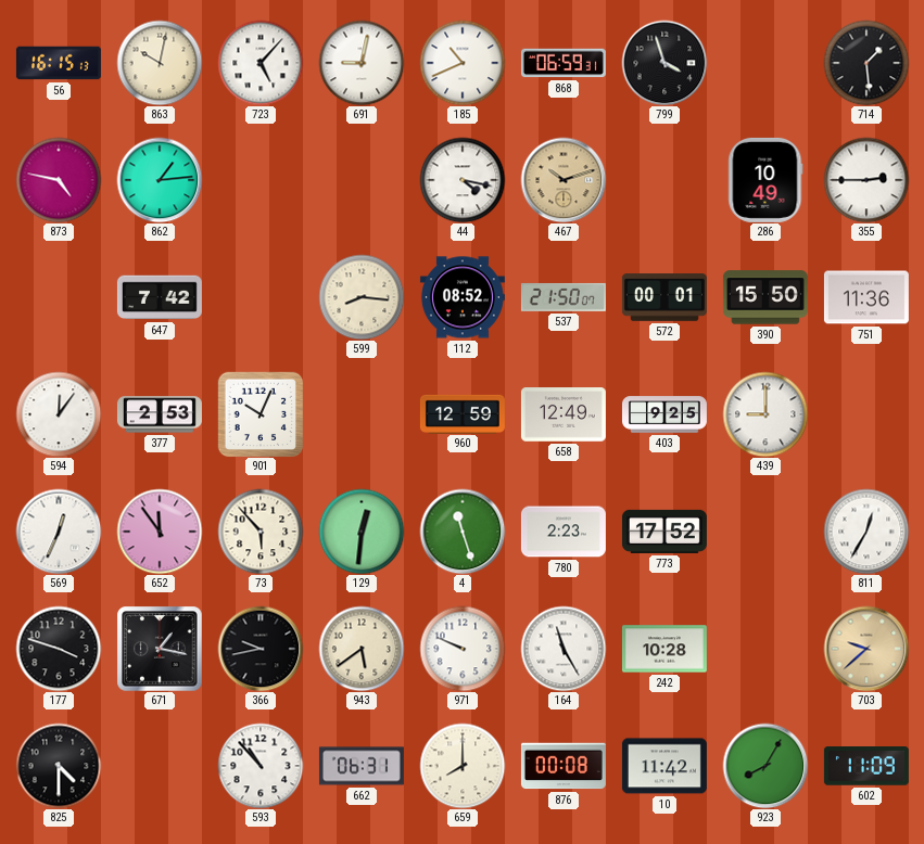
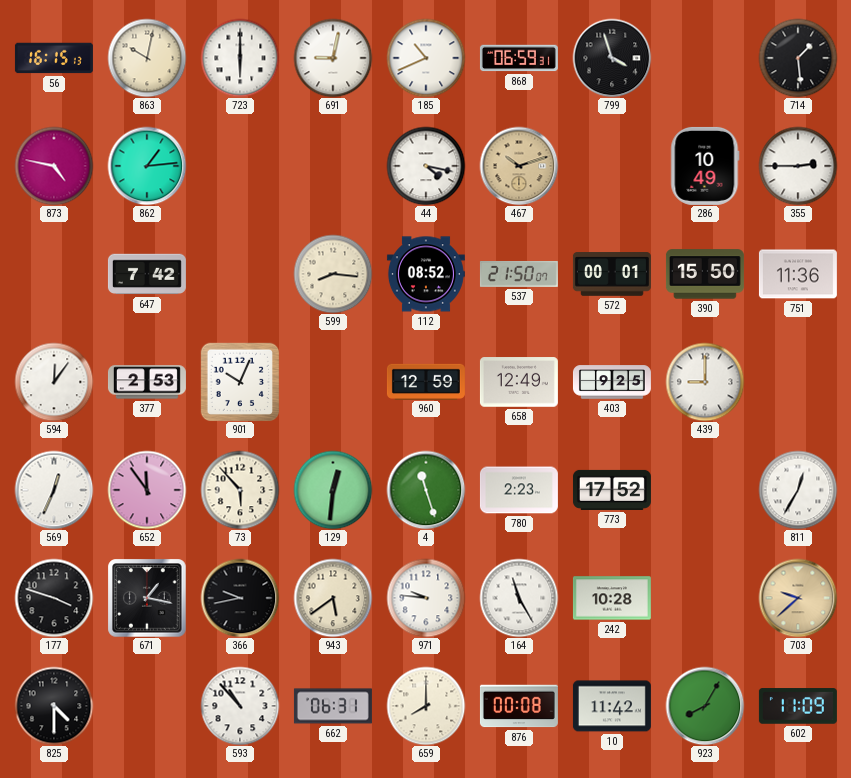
723: 5:07 -> 6:00
971: 9:49 -> 9:46
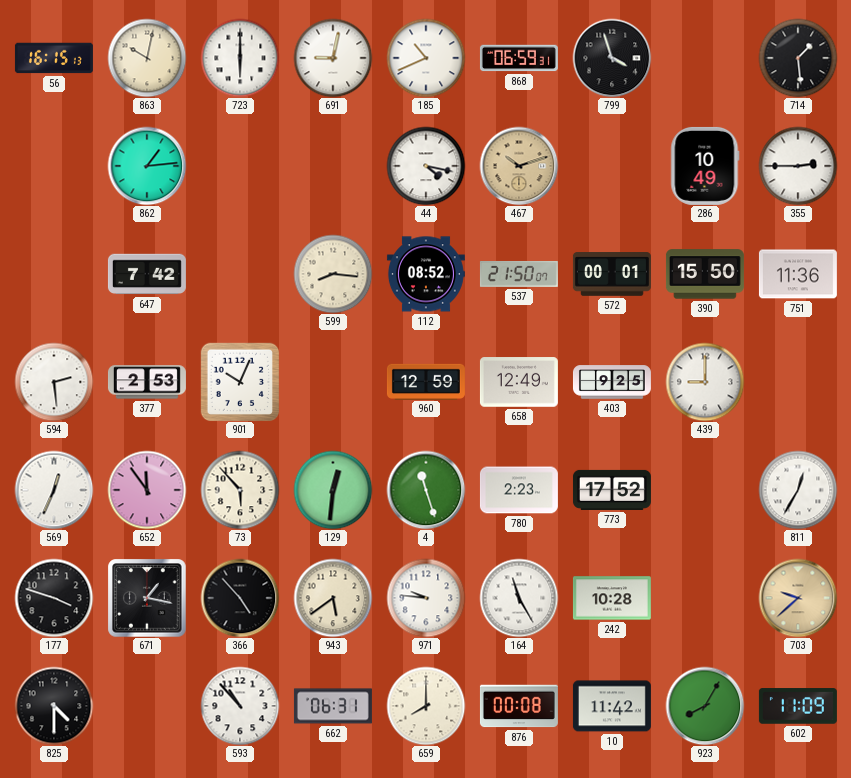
873: 4:47 -> none
594: 12:06 -> 2:29
366: 9:43 -> 4:53
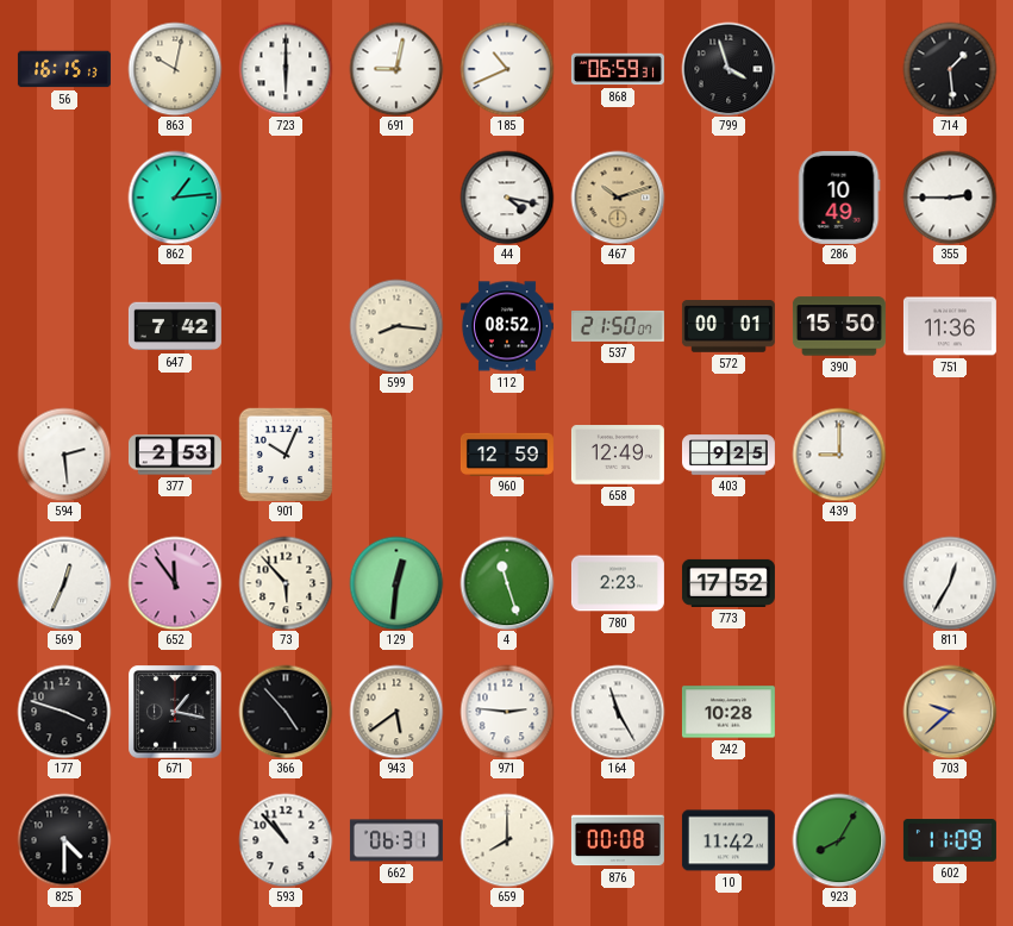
971: 9:46 -> 2:46
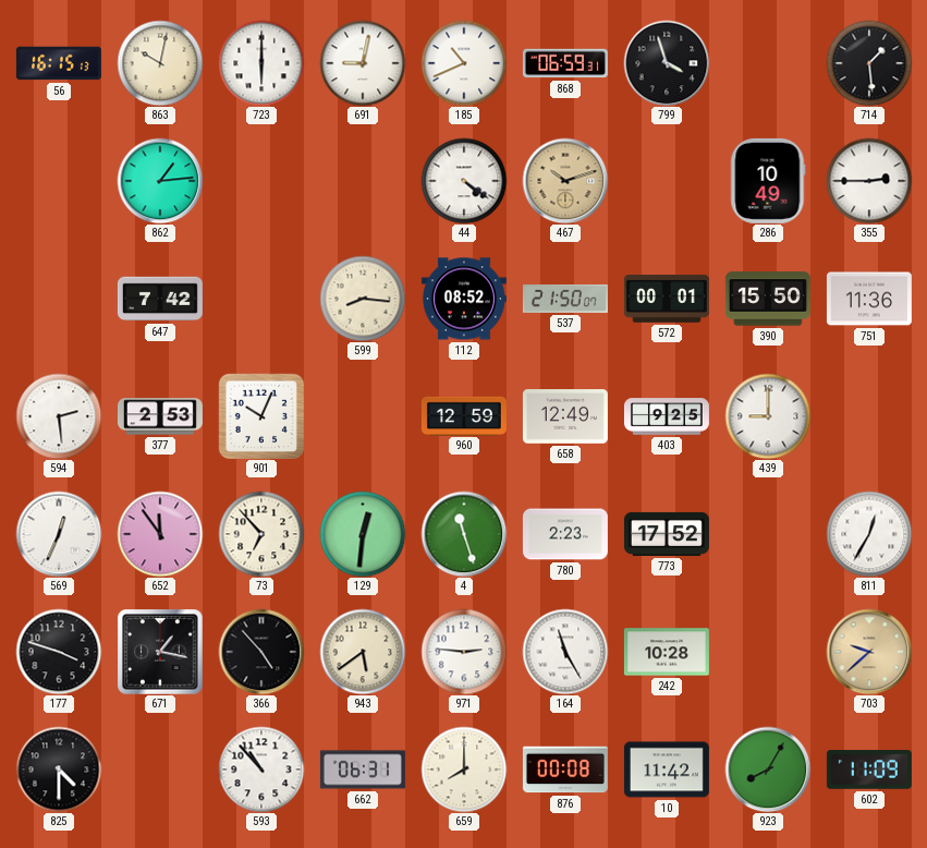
44: 4:17 -> 4:21
73: 5:53 -> 6:53
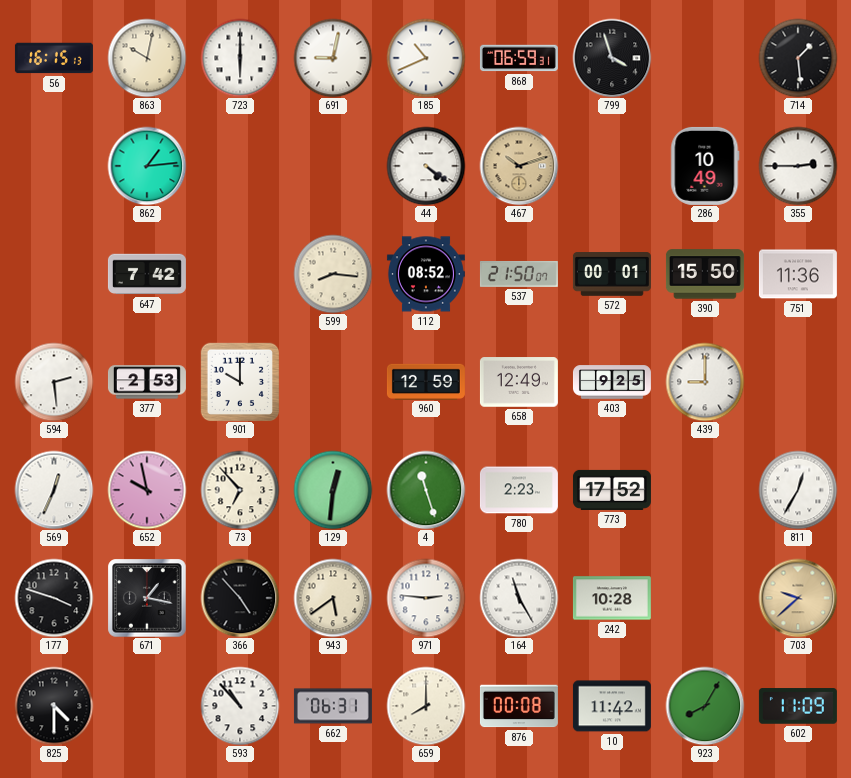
901: 10:04 -> 10:00
652: 11:54 -> 9:58
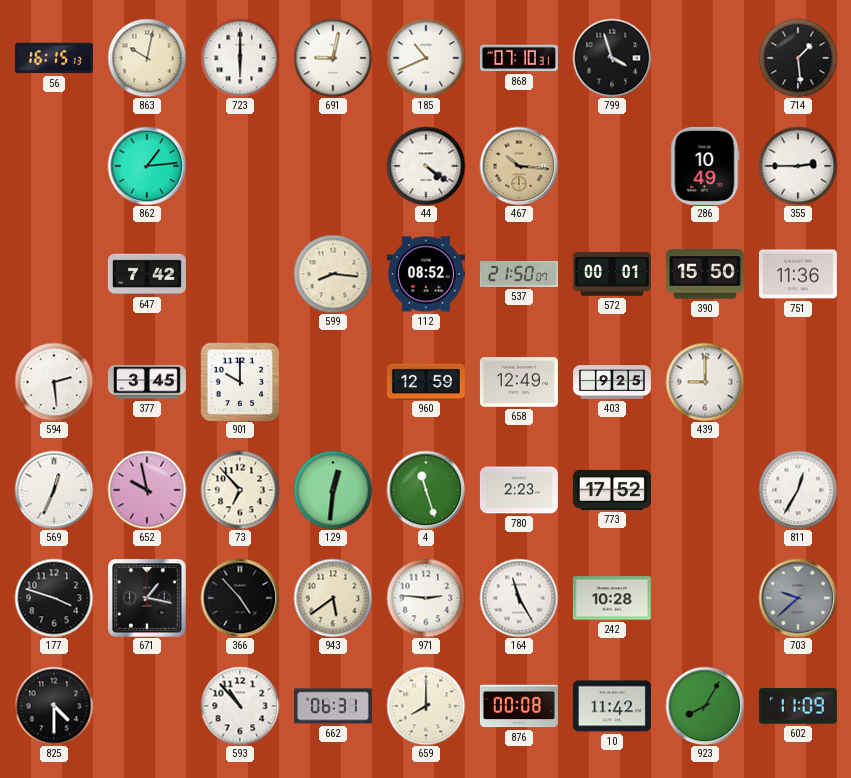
868: 06:59 -> 07:10
467: 10:12 -> 10:16
377: 2:53 -> 3:45
703 dial: champagne -> grey
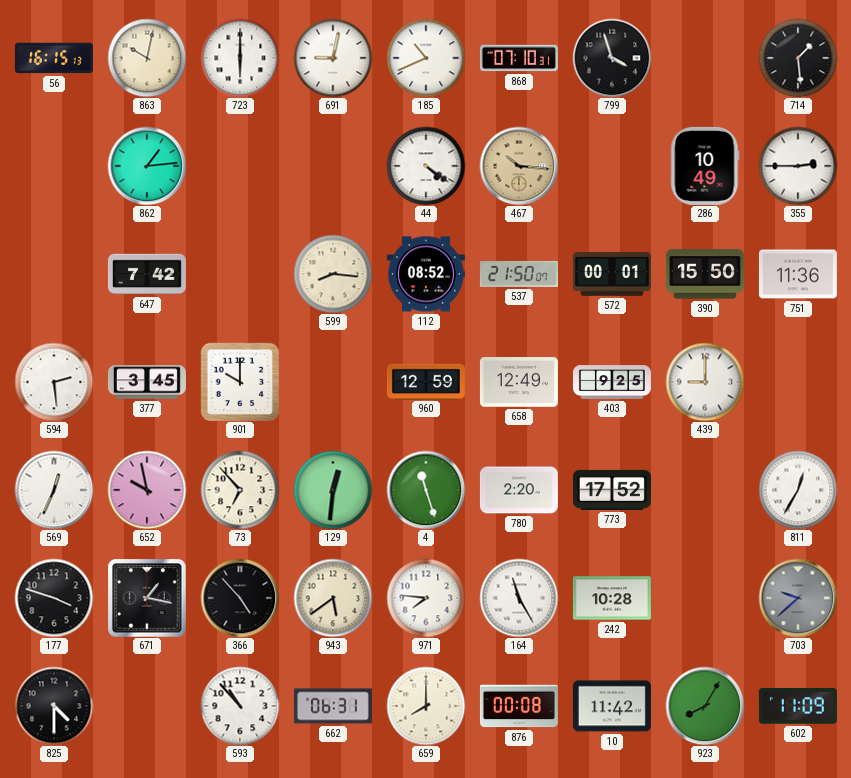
780: 2:23 -> 2:20
971: 2:46 -> 7:46
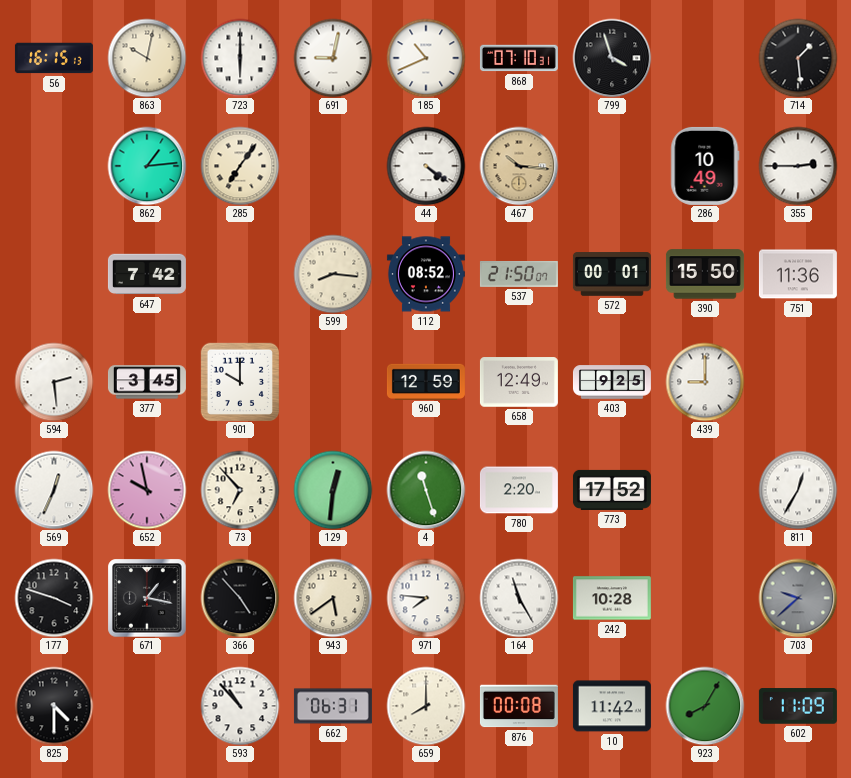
285: none -> 7:06
